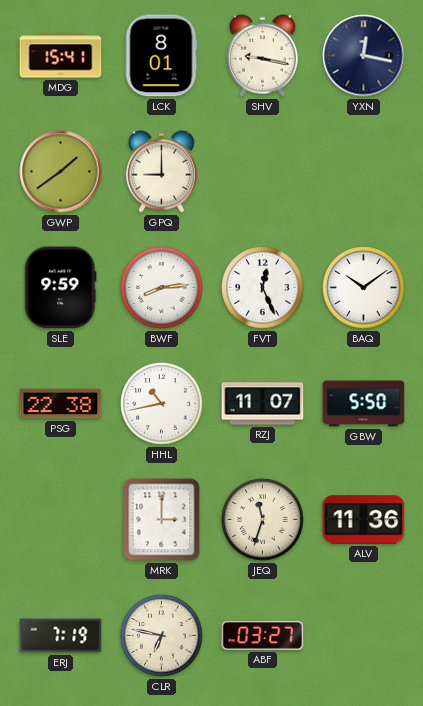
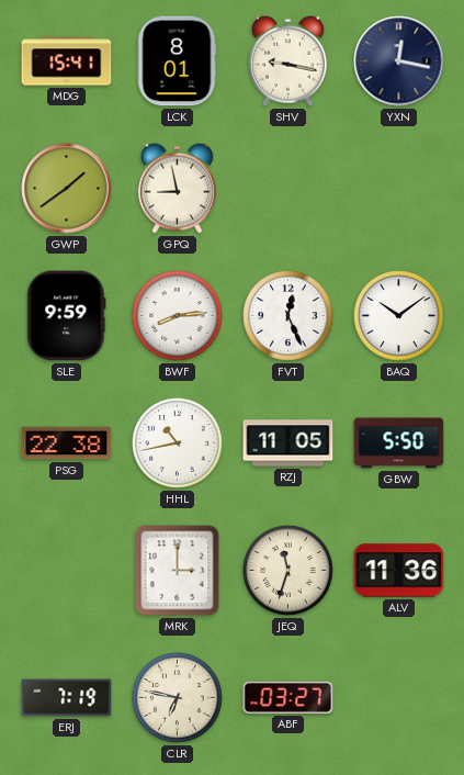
GPQ: 9:00 -> 8:58
RZJ: 11:07 -> 11:05
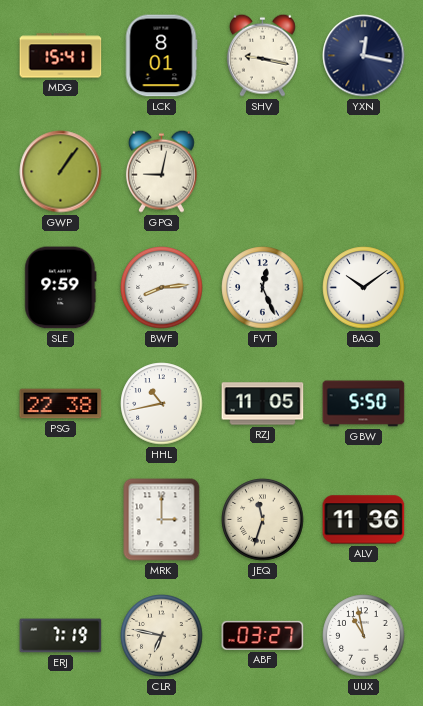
GWP: 1:39 -> 1:06
GPQ: 8:58 -> 9:02
UUX: none -> 10:58
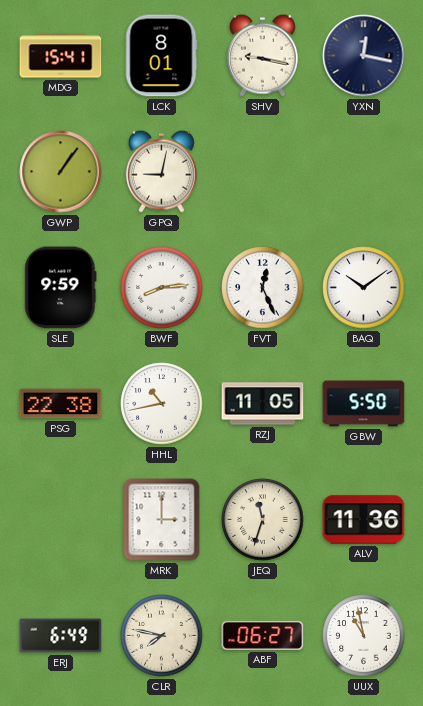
ERJ: 7:19 -> 6:49
CLR: 6:47 -> 7:47
ABF: 03:27 -> 06:27
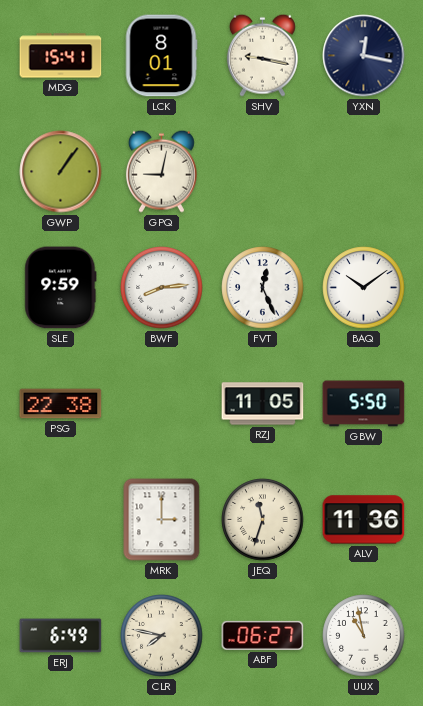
HHL: 10:43 -> none
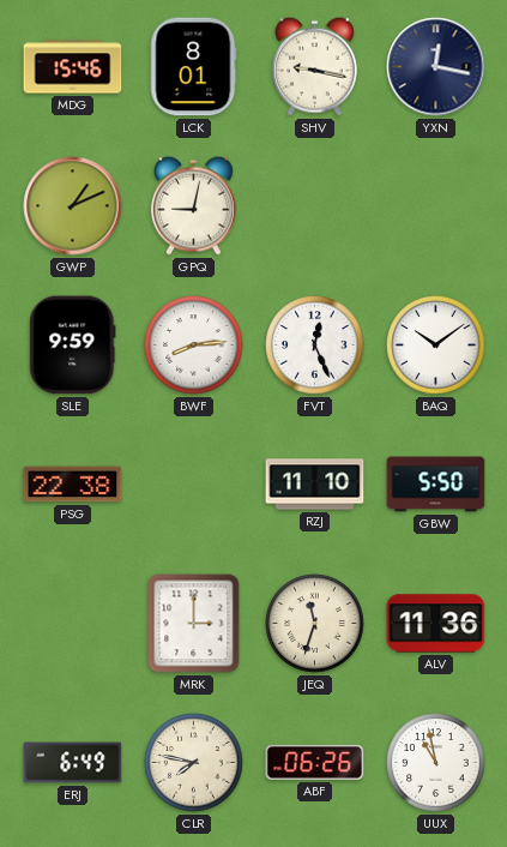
MDG: 15:41 -> 15:46
GWP: 1:06 -> 1:11
RZJ: 11:05 -> 11:10
ABF: 06:27 -> 06:26
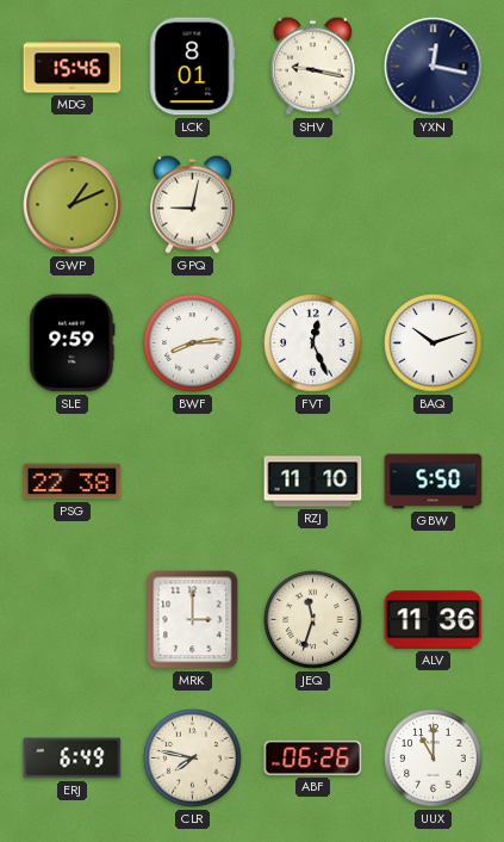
BAQ: 10:09 -> 10:12
UUX: 10:58 -> 11:00
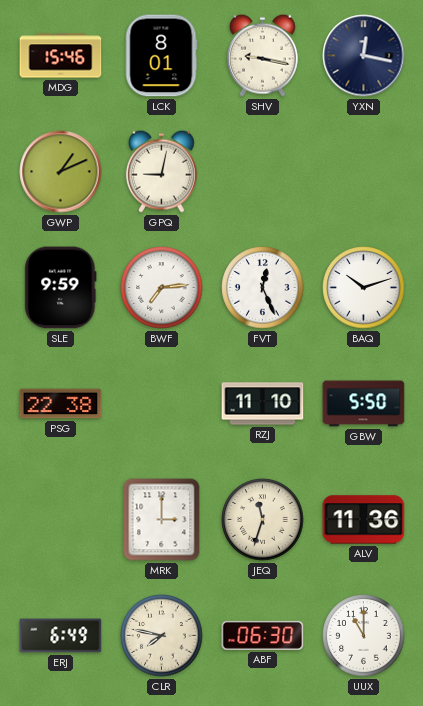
BWF: 8:14 -> 7:14
ABF: 06:26 -> 06:30
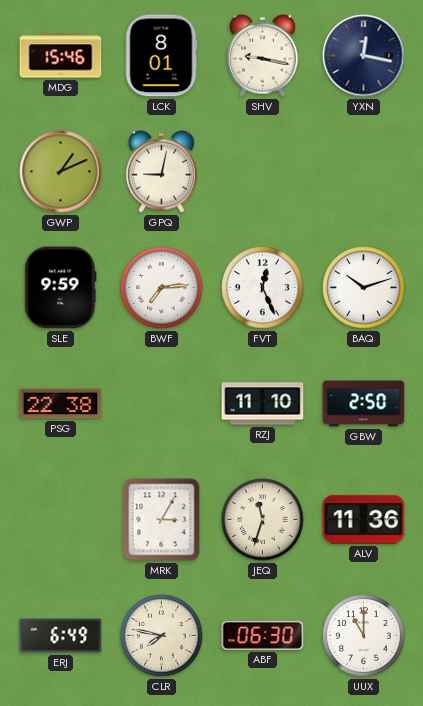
GBW: 5:50 -> 2:50
MRK: 3:00 -> 3:05
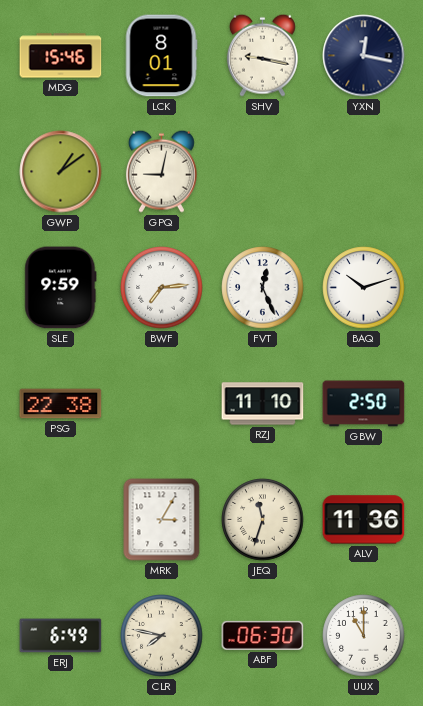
GWP: 1:11 -> 1:09
